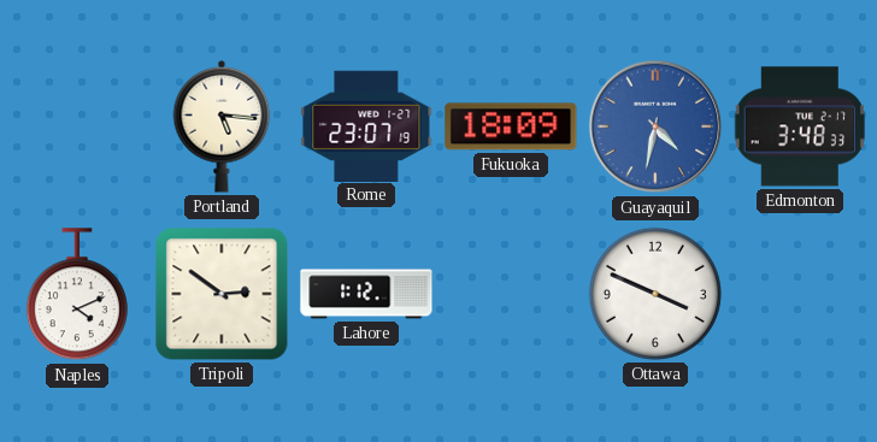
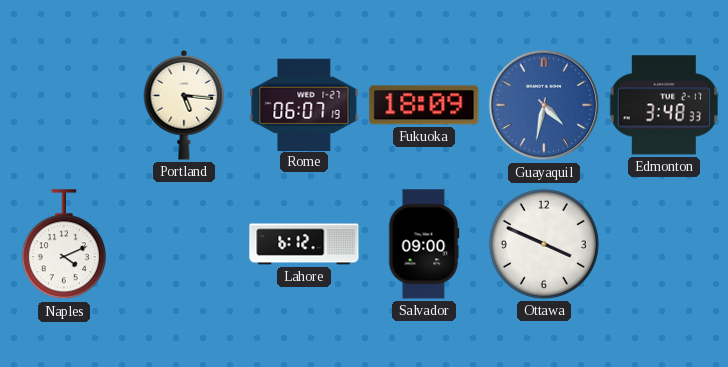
Rome: 23:07 -> 06:07
Tripoli: 2:51 -> none
Lahore: 1:12 -> 6:12
Salvador: none -> 09:00
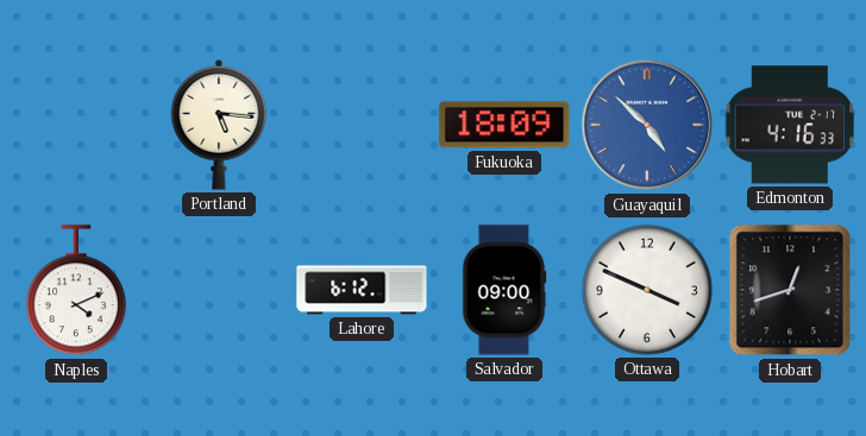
Rome: 06:07 -> none
Guayaquil: 4:32 -> 4:52
Edmonton: 3:48 -> 4:16
Hobart: none -> 12:42
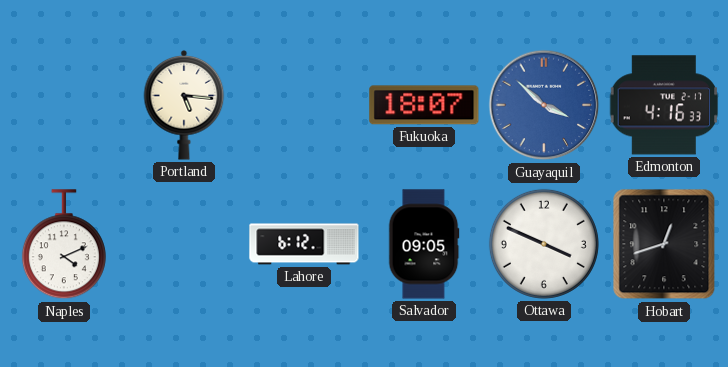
Fukuoka: 18:09 -> 18:07
Guayaquil: 4:52 -> 3:52
Salvador: 09:00 -> 09:05
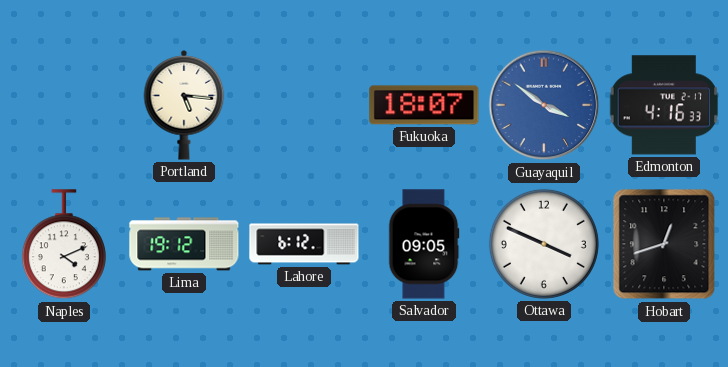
Guayaquil: 3:52 -> 3:51
Lima: none -> 19:12
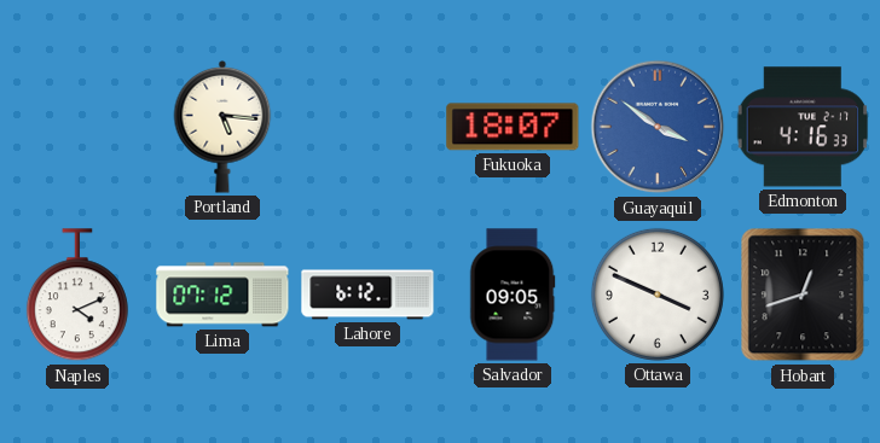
Lima: 19:12 -> 07:12
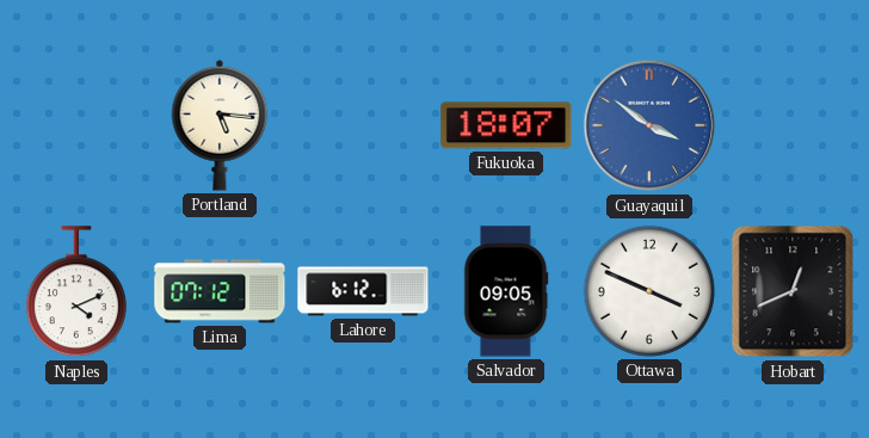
Edmonton: 4:16 -> none
Hobart: 12:42 -> 12:41
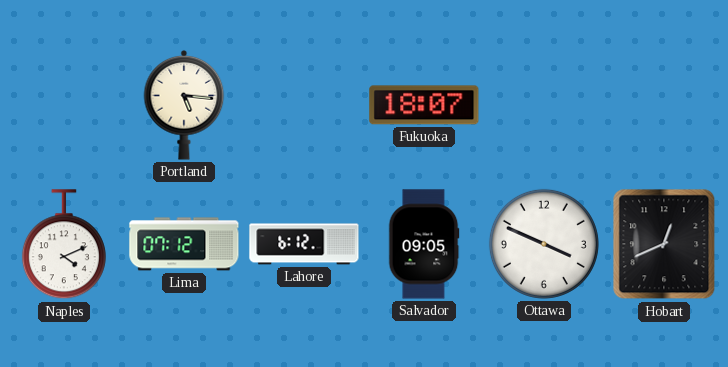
Guayaquil: 3:51 -> none
